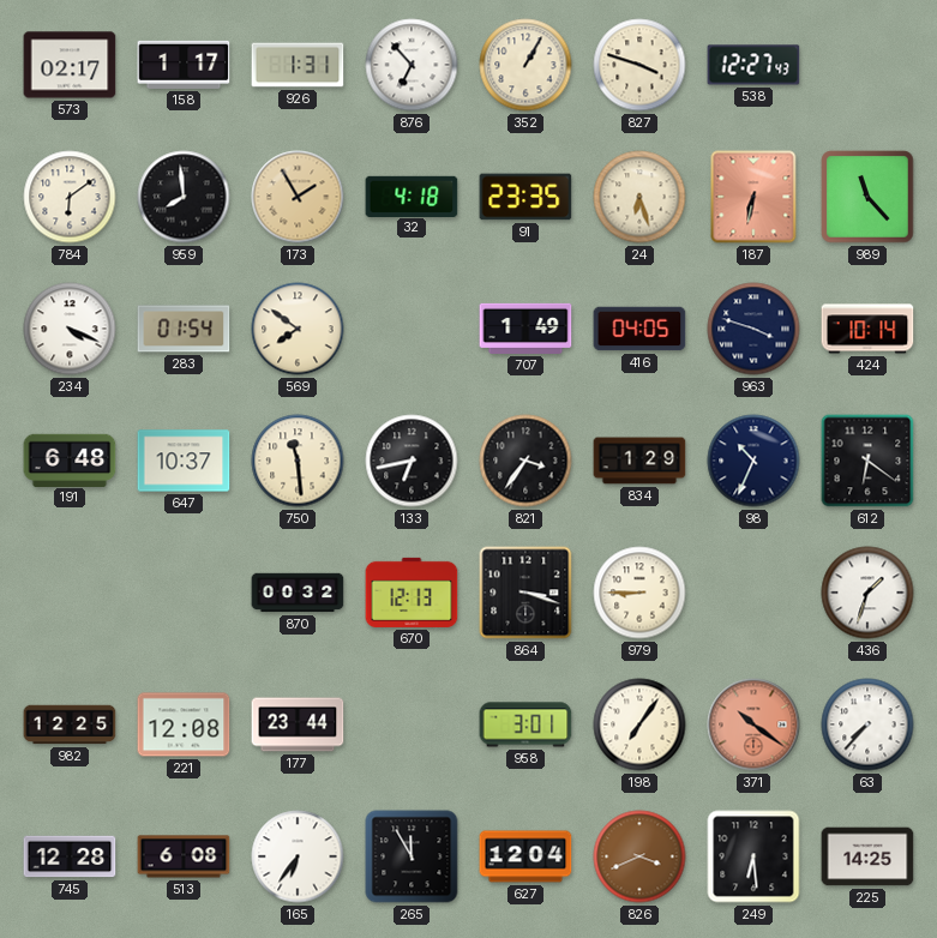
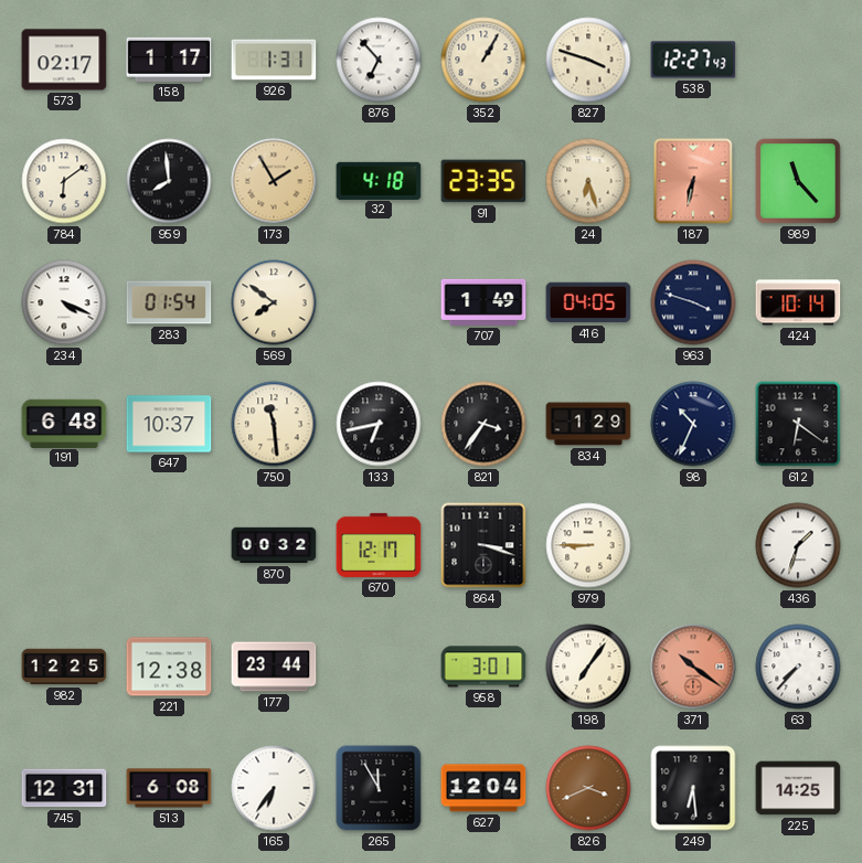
670: 12:13 -> 12:17
221: 12:08 -> 12:38
745: 12:28 -> 12:31
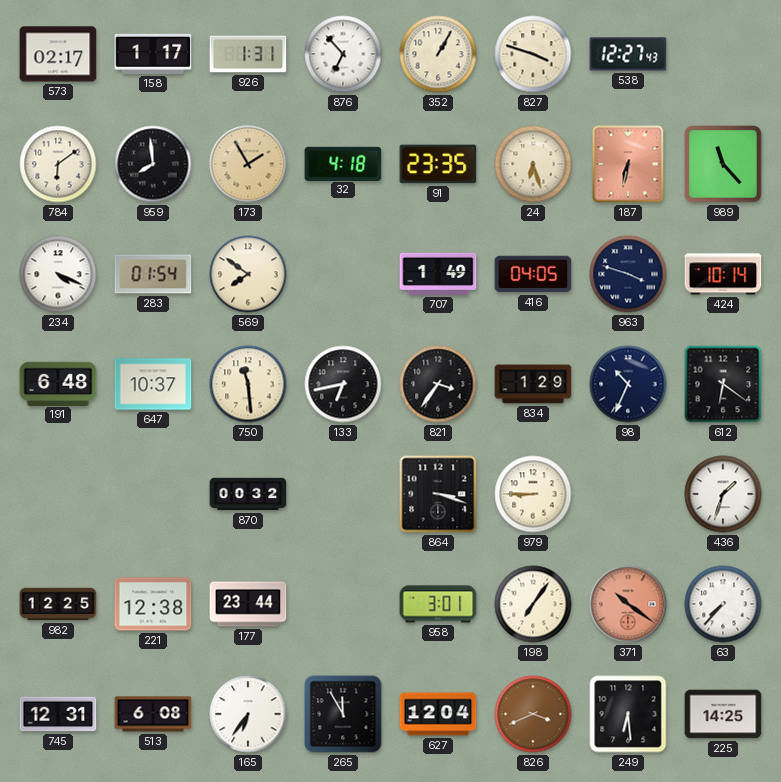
670: 12:17 -> none
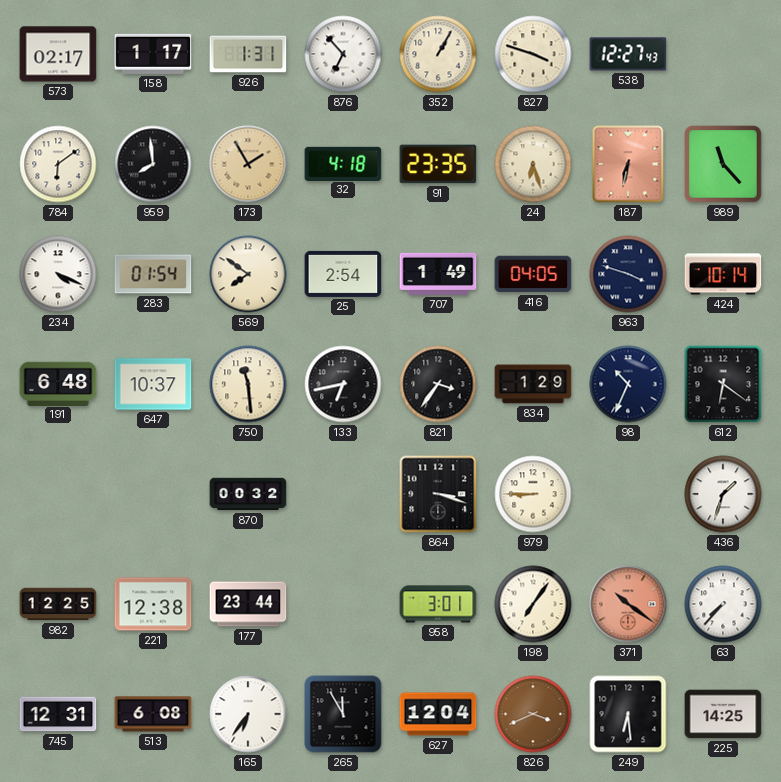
25: none -> 2:54
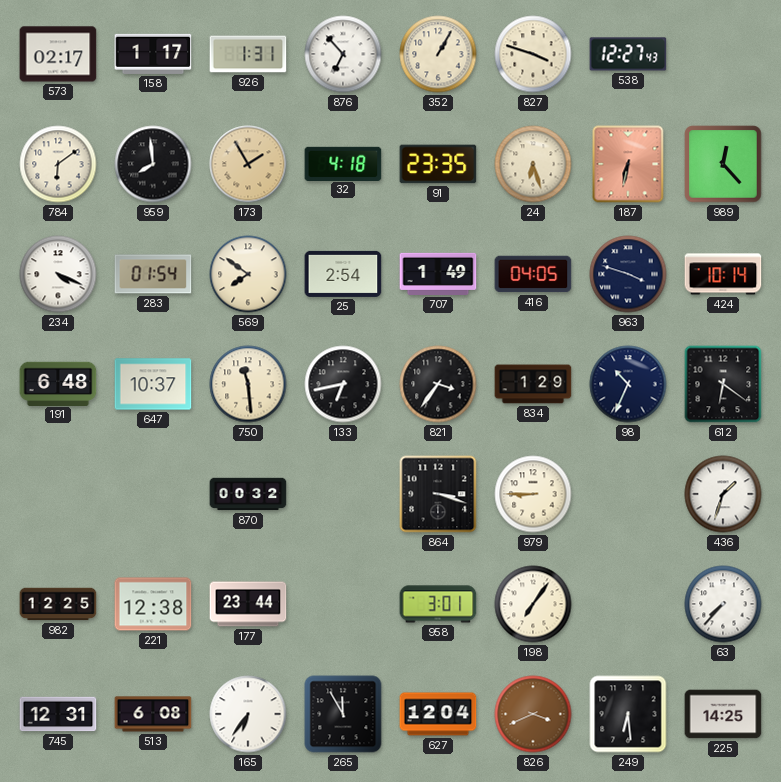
989: 11:23 -> 12:23
371: 10:21 -> none
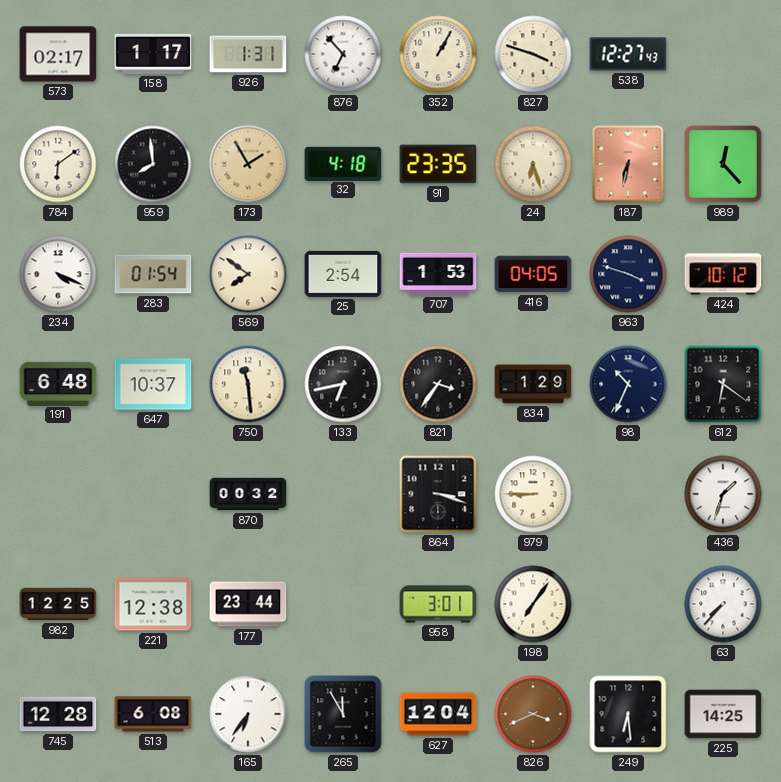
707: 1:49 -> 1:53
424: 10:14 -> 10:12
745: 12:31 -> 12:28
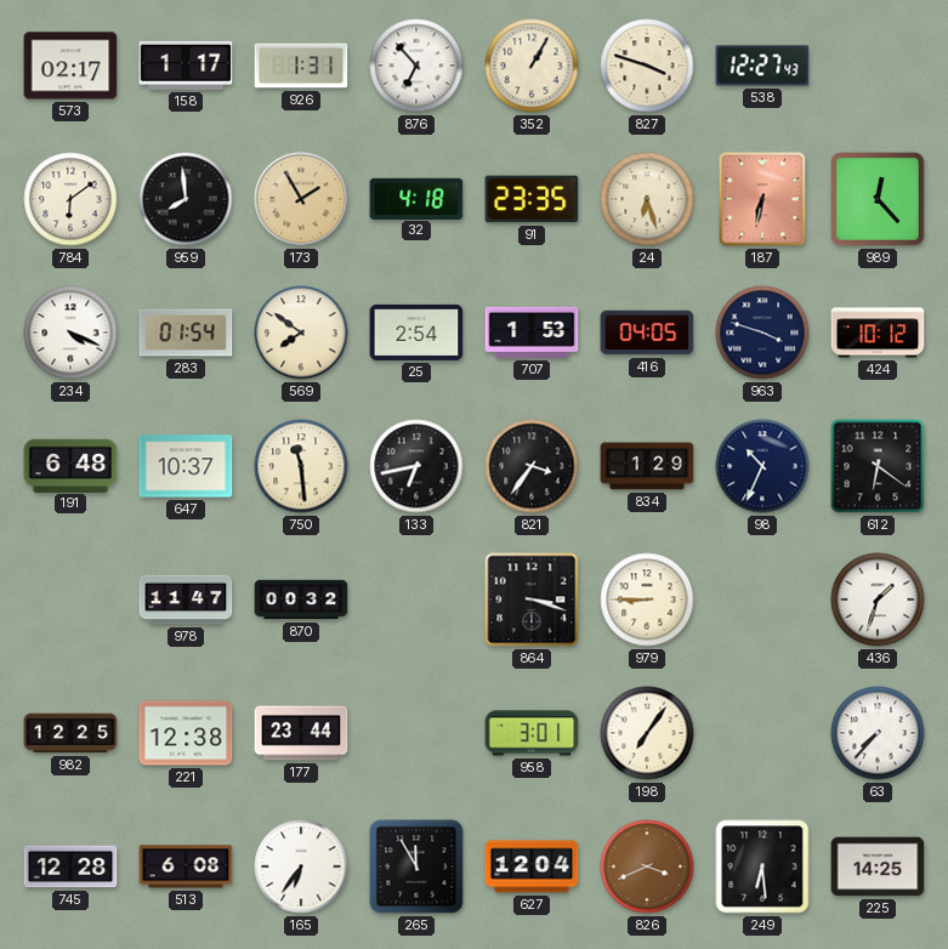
978: none -> 11:47
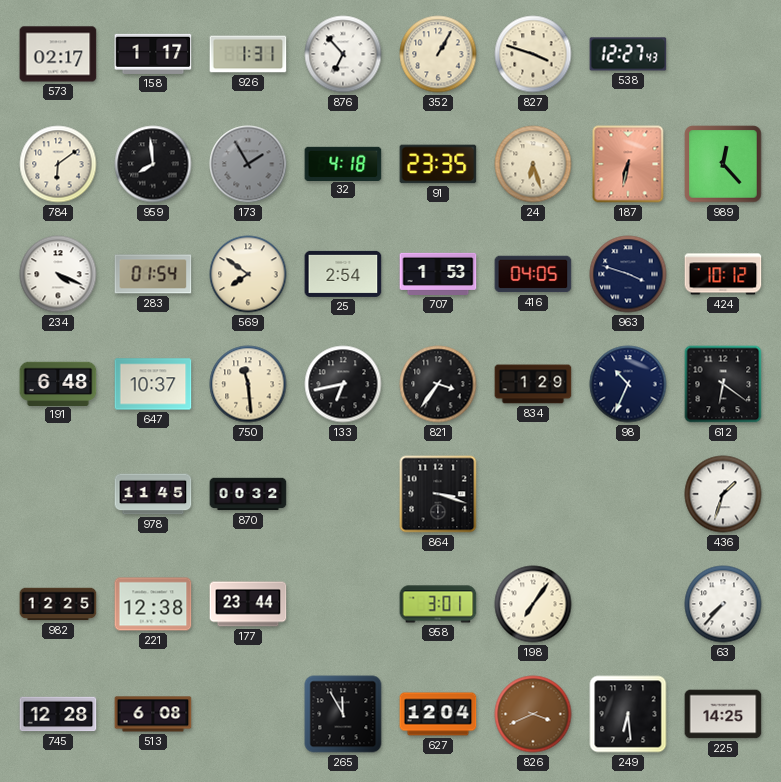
173 dial: champagne -> grey
978: 11:47 -> 11:45
979: 8:45 -> none
165: 6:36 -> none
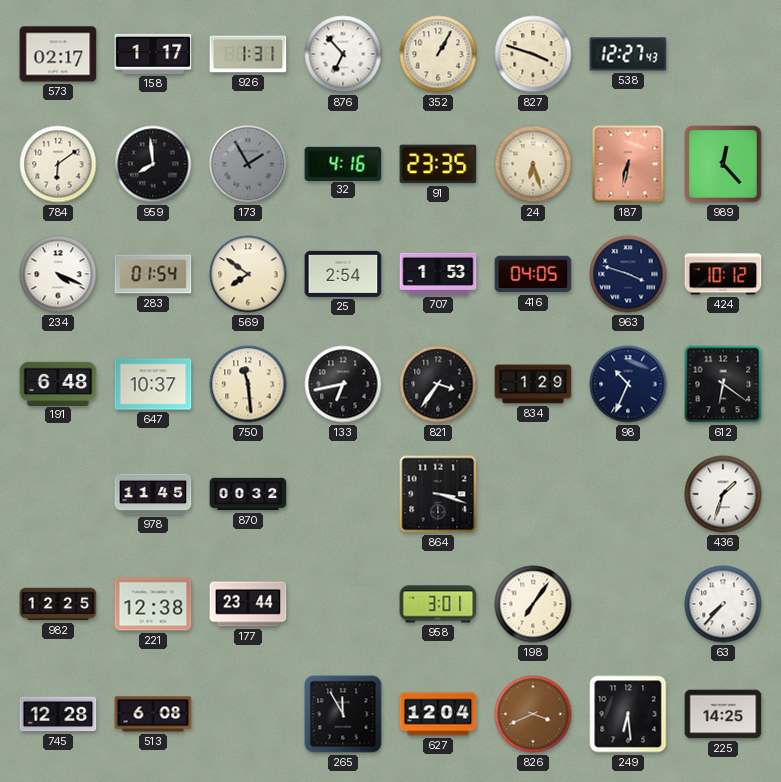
32: 4:18 -> 4:16
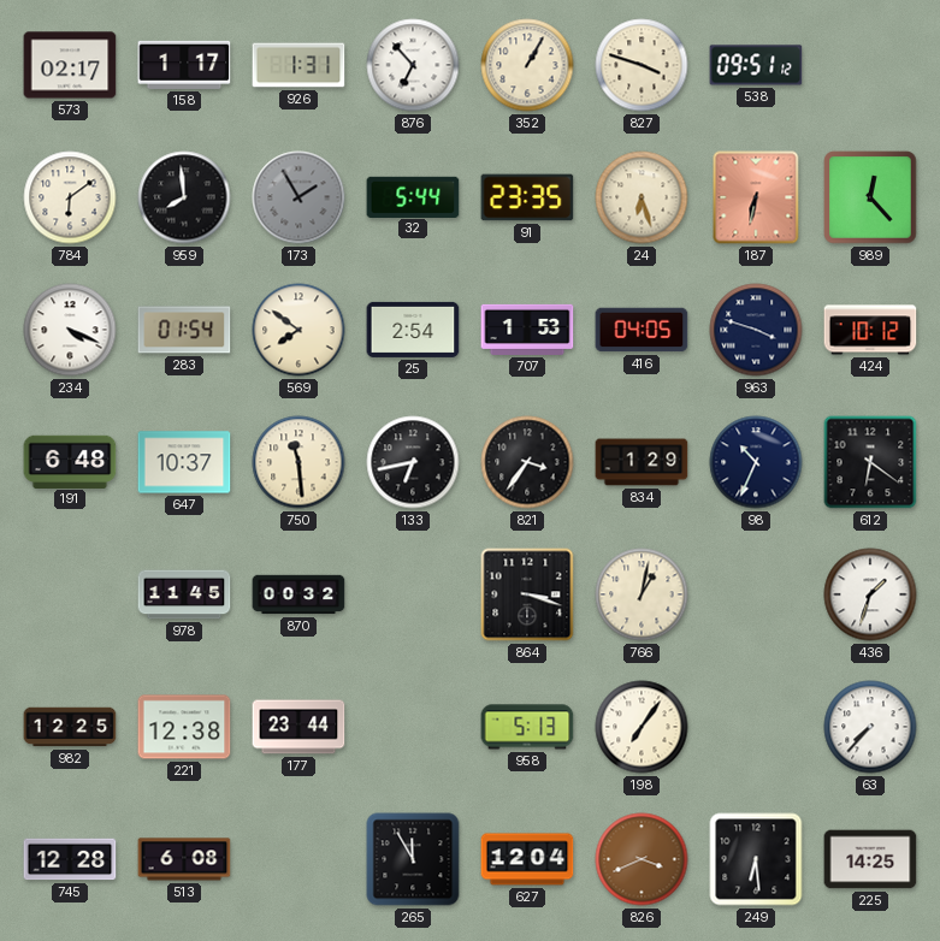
538: 12:27 -> 09:51
32: 4:16 -> 5:44
766: none -> 1:02
958: 3:01 -> 5:13
